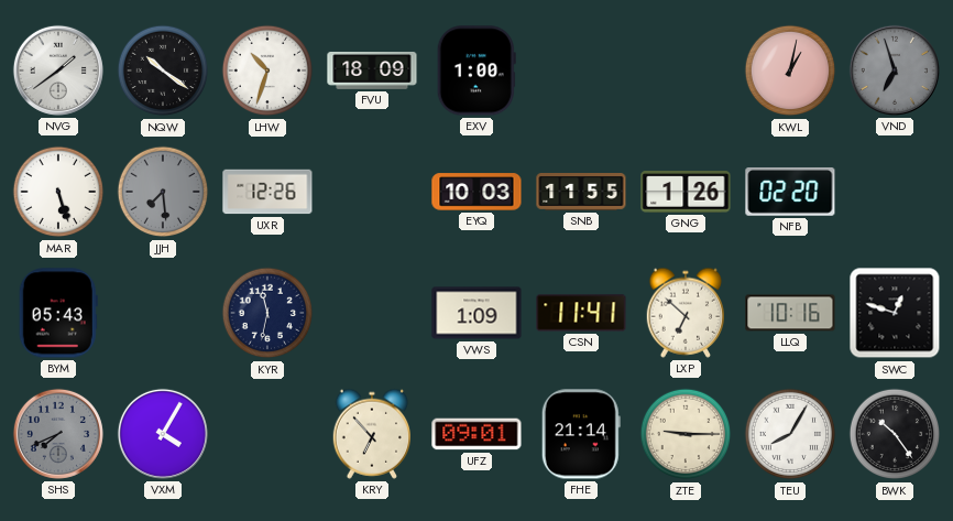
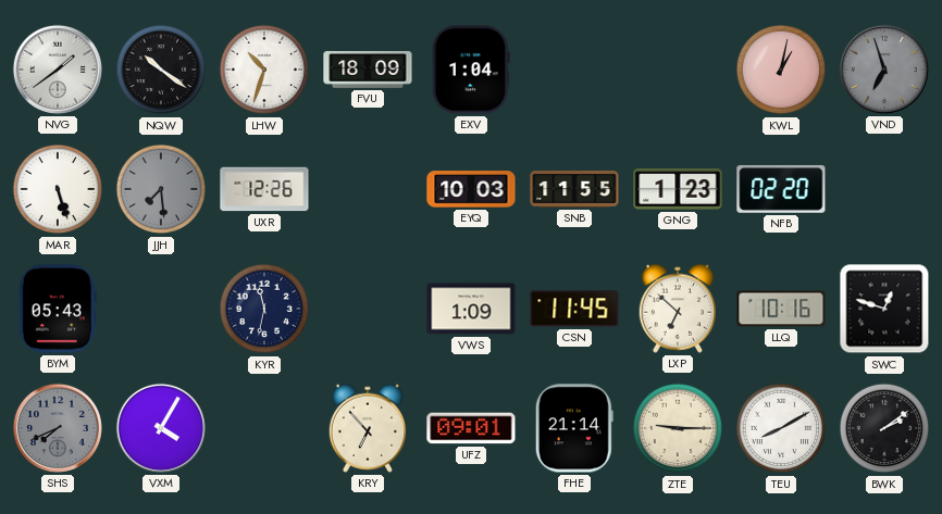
EXV: 1:00 -> 1:04
GNG: 1:26 -> 1:23
CSN: 11:41 -> 11:45
TEU: 8:05 -> 8:10
BWK: 10:24 -> 2:09
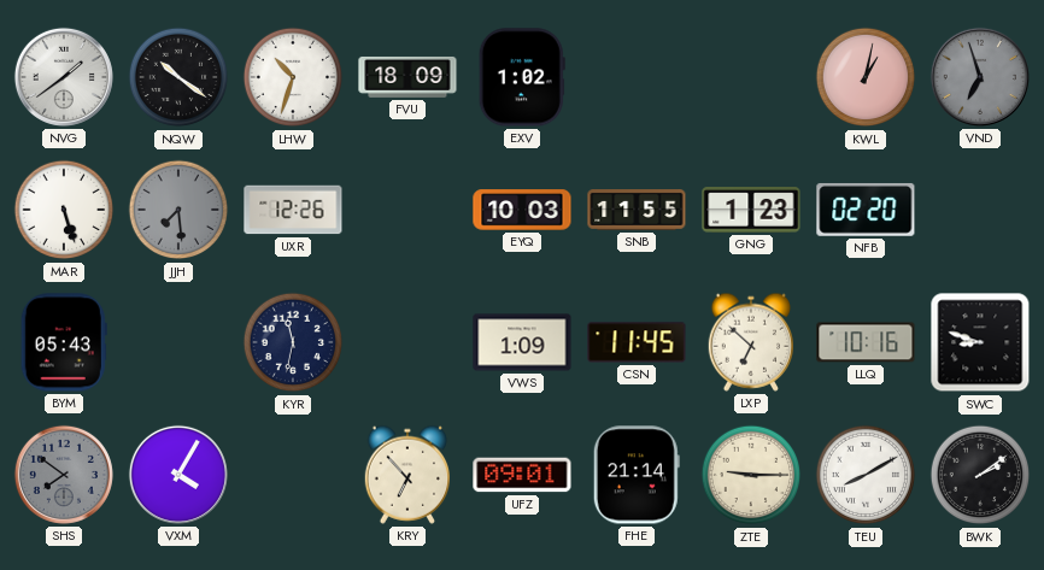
EXV: 1:04 -> 1:02
SWC: 12:48 -> 8:48
SHS: 7:41 -> 7:51
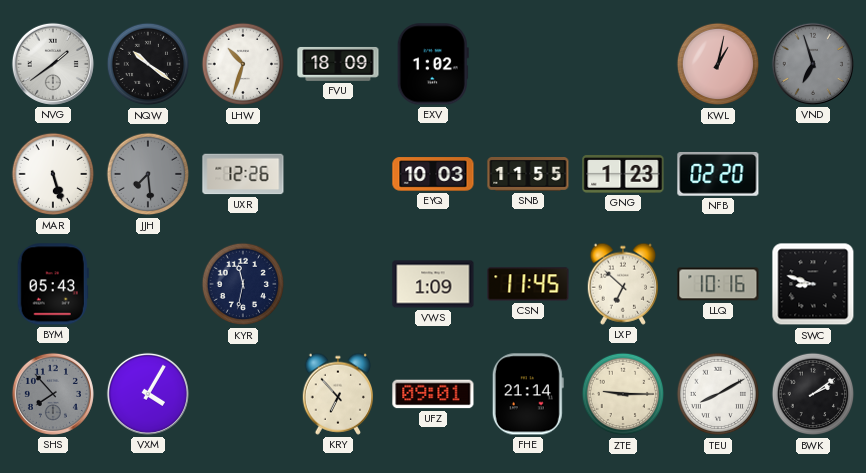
SHS: 7:51 -> 7:53
